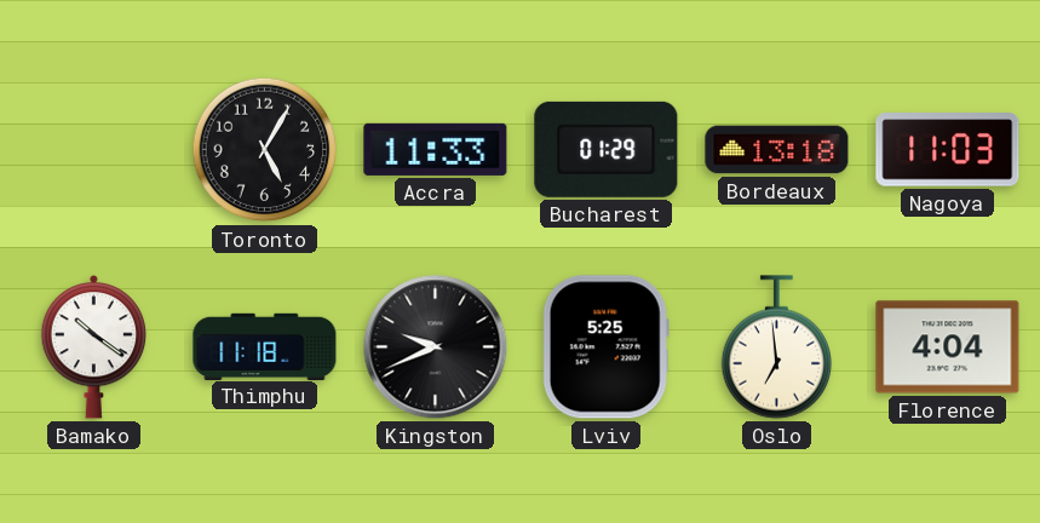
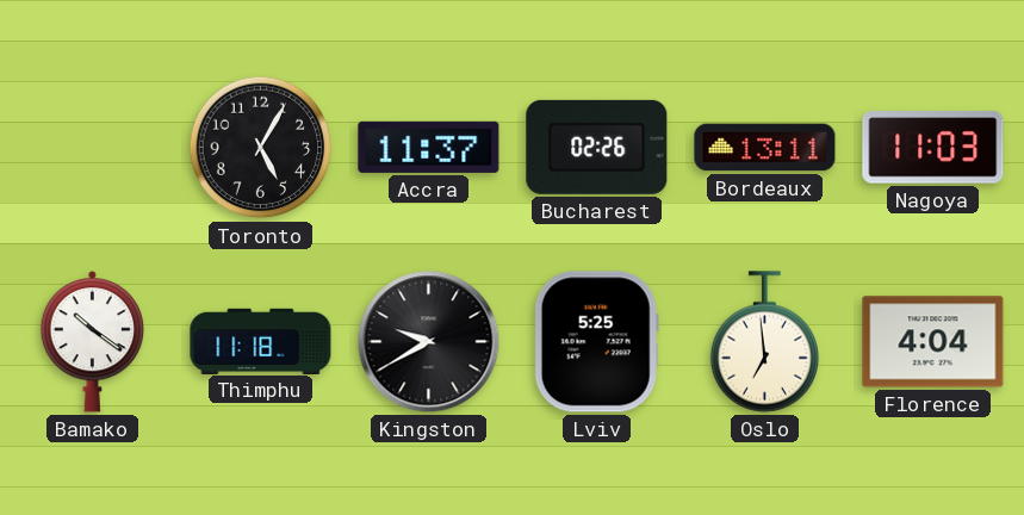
Accra: 11:33 -> 11:37
Bucharest: 01:29 -> 02:26
Bordeaux: 13:18 -> 13:11
Kingston: 9:41 -> 9:40
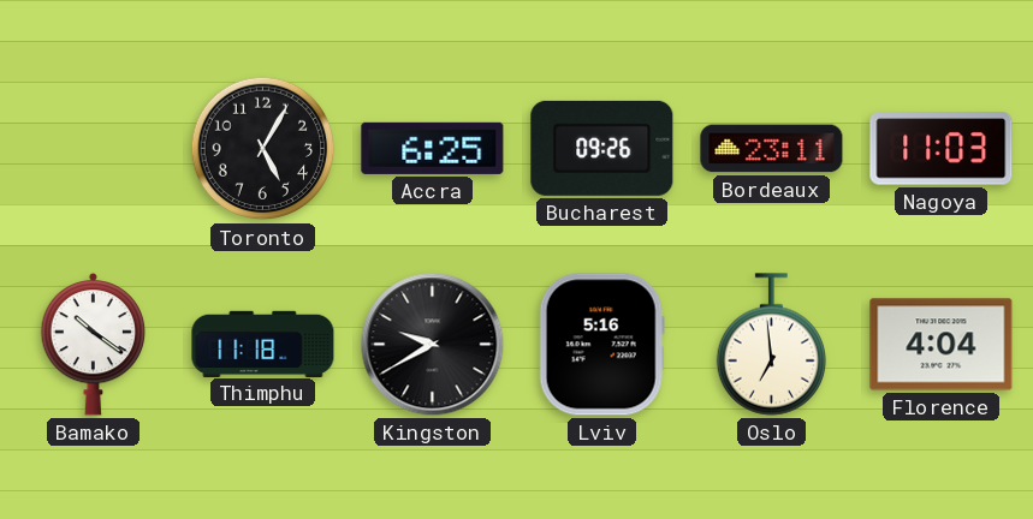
Accra: 11:37 -> 6:25
Bucharest: 02:26 -> 09:26
Bordeaux: 13:11 -> 23:11
Lviv: 5:25 -> 5:16
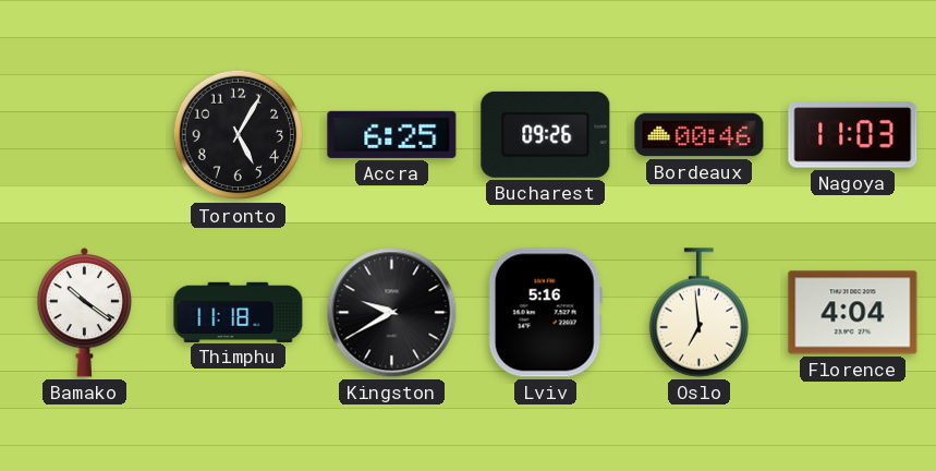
Bordeaux: 23:11 -> 00:46
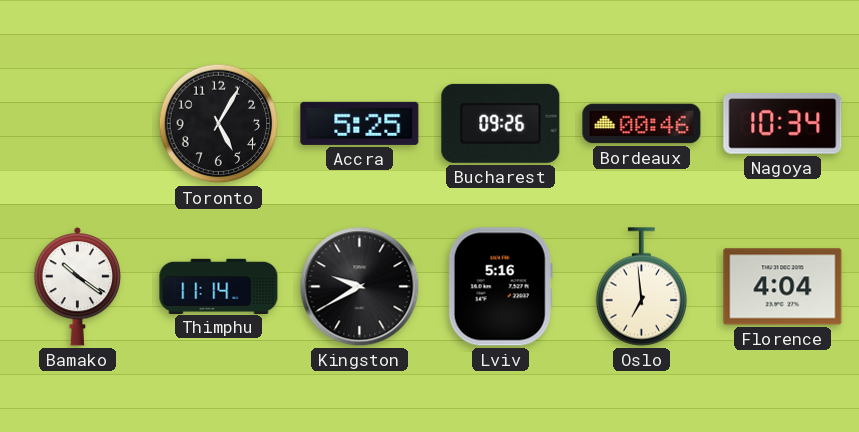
Accra: 6:25 -> 5:25
Nagoya: 11:03 -> 10:34
Thimphu: 11:18 -> 11:14
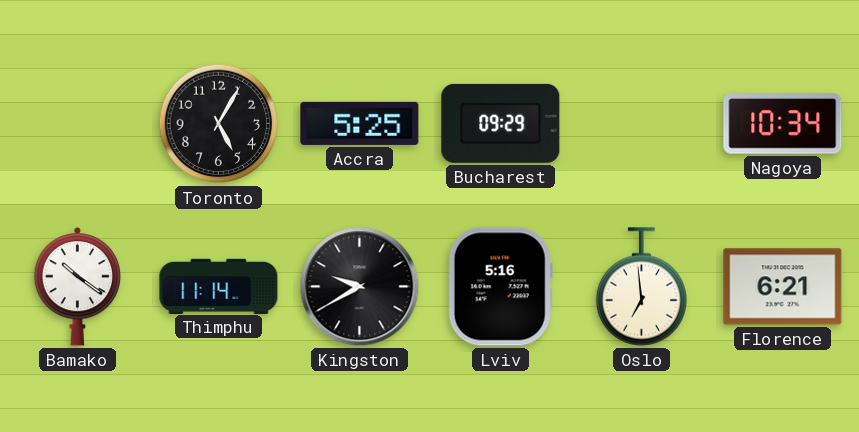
Bucharest: 09:26 -> 09:29
Bordeaux: 00:46 -> none
Florence: 4:04 -> 6:21
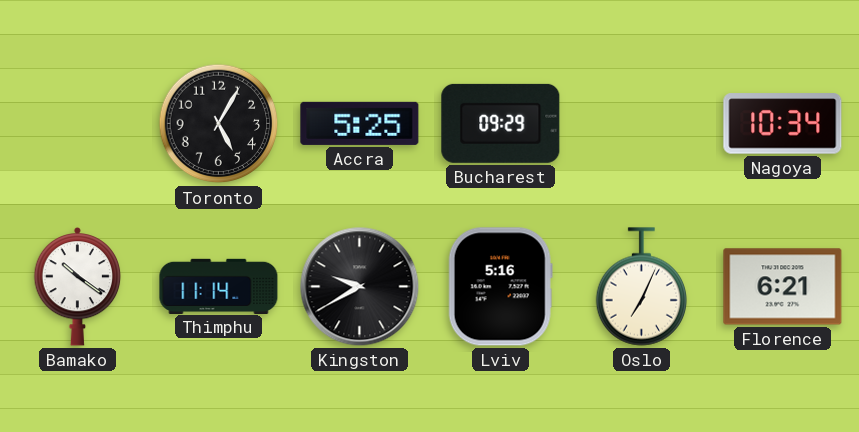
Oslo: 6:59 -> 7:04
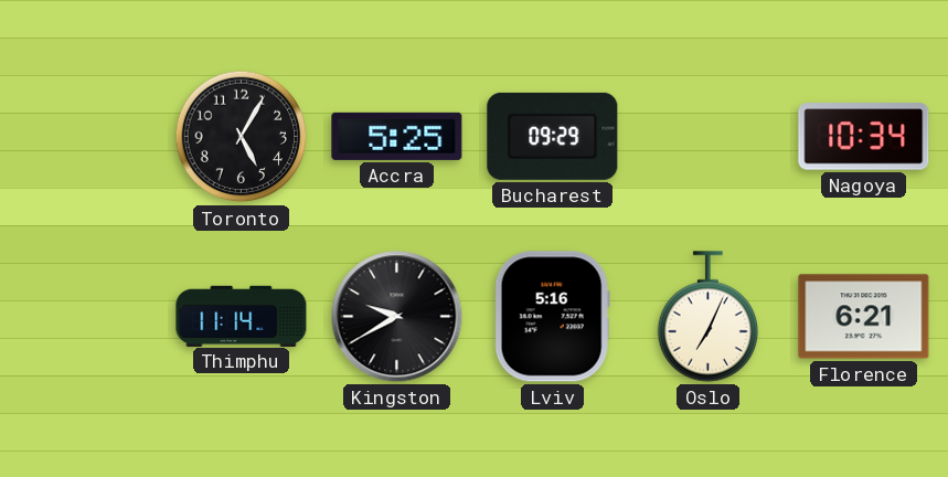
Bamako: 10:21 -> none
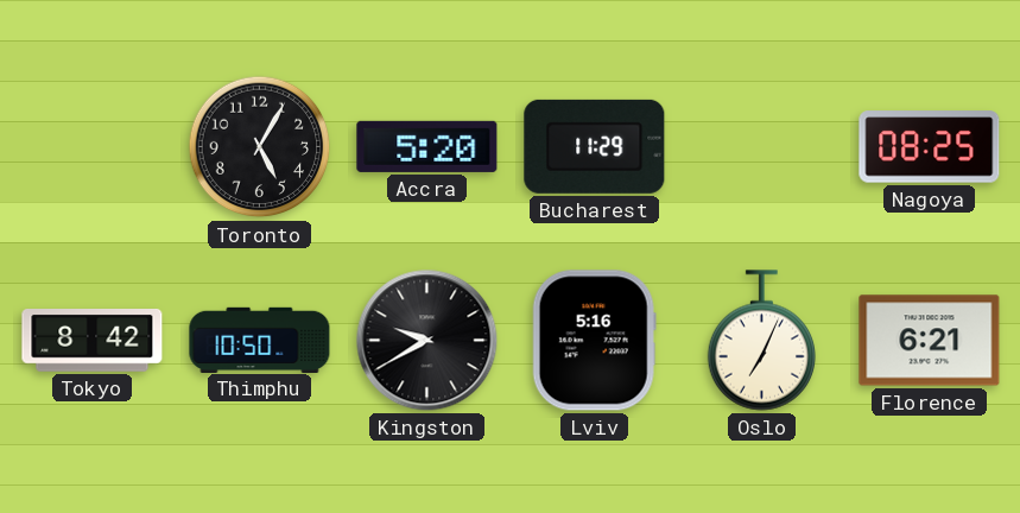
Accra: 5:25 -> 5:20
Bucharest: 09:29 -> 11:29
Nagoya: 10:34 -> 08:25
Tokyo: none -> 8:42
Thimphu: 11:14 -> 10:50
